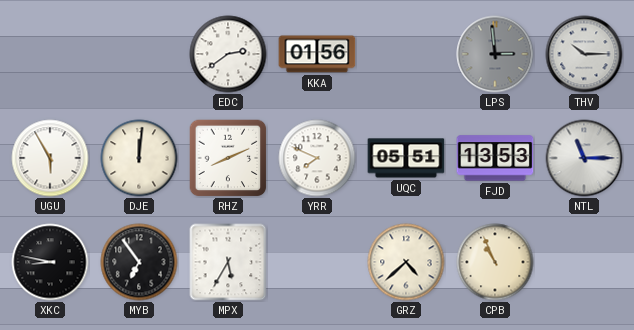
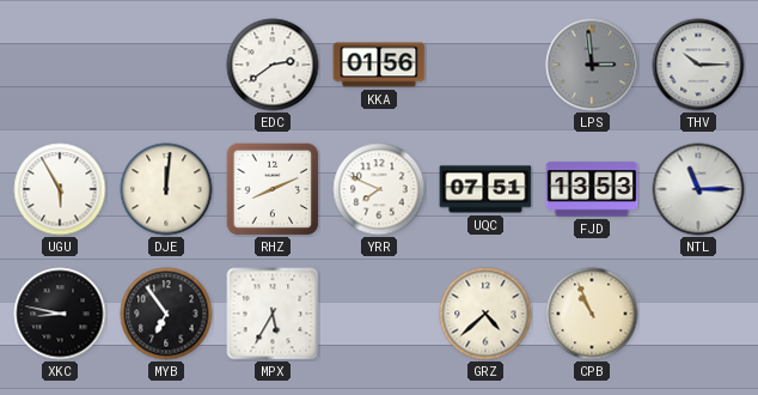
UQC: 05:51 -> 07:51
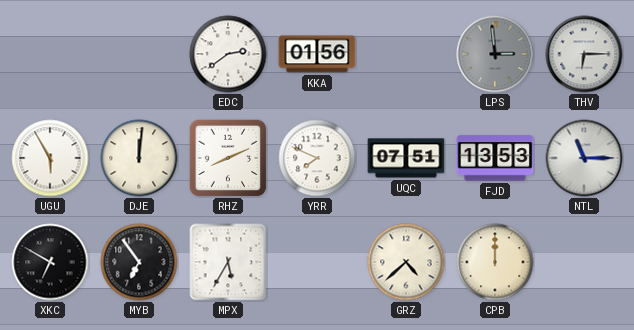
THV: 10:15 -> 6:15
XKC: 8:47 -> 6:50
CPB: 10:56 -> 12:00
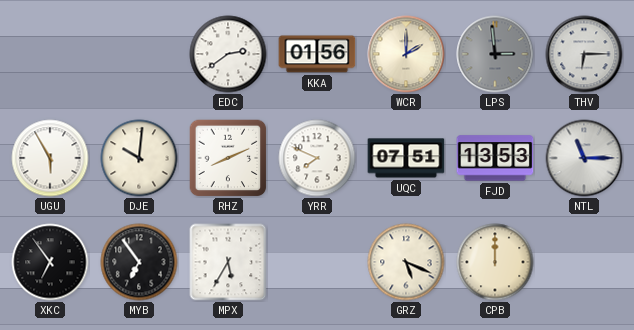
WCR: none -> 2:00
DJE: 12:01 -> 10:01
XKC: 6:50 -> 6:54
GRZ: 4:38 -> 5:19
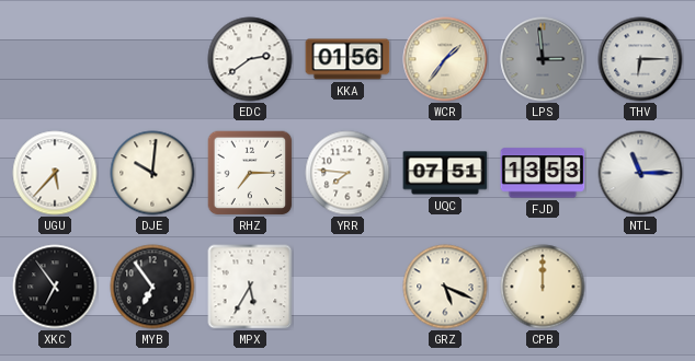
WCR: 2:00 -> 1:36
UGU: 5:55 -> 5:37
RHZ: 8:11 -> 7:15
YRR: 7:49 -> 7:46
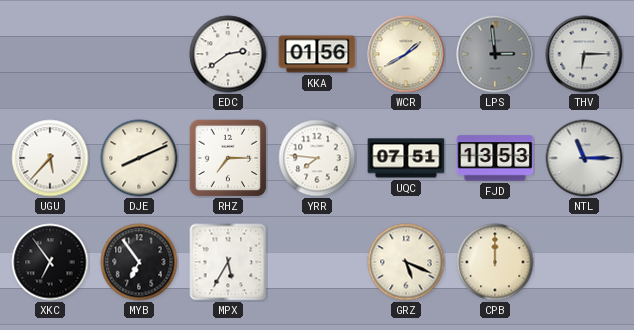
WCR: 1:36 -> 1:40
DJE: 10:01 -> 8:11
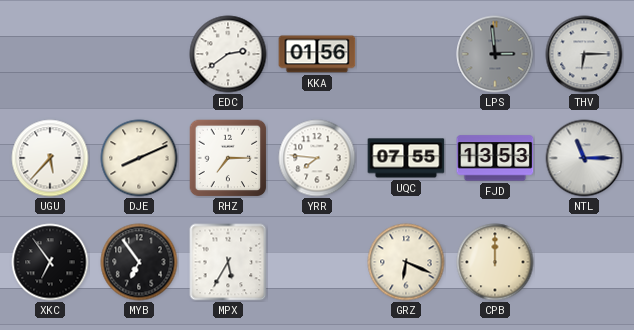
WCR: 1:40 -> none
UQC: 07:51 -> 07:55
GRZ: 5:19 -> 6:19
